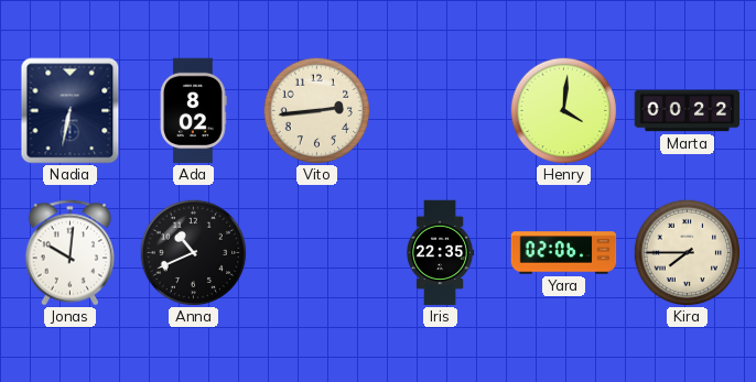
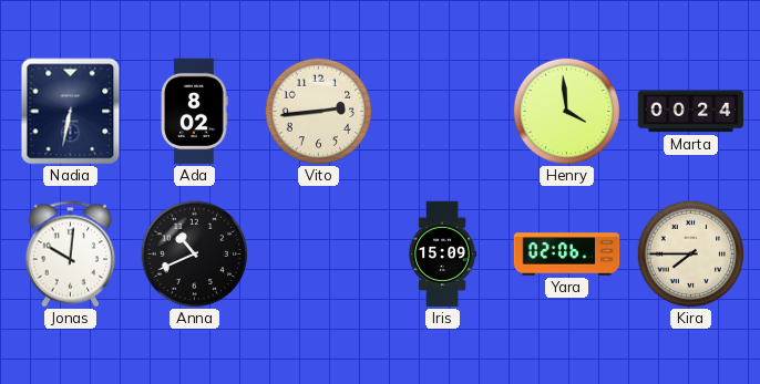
Henry: 4:01 -> 3:59
Marta: 00:22 -> 00:24
Iris: 22:35 -> 15:09
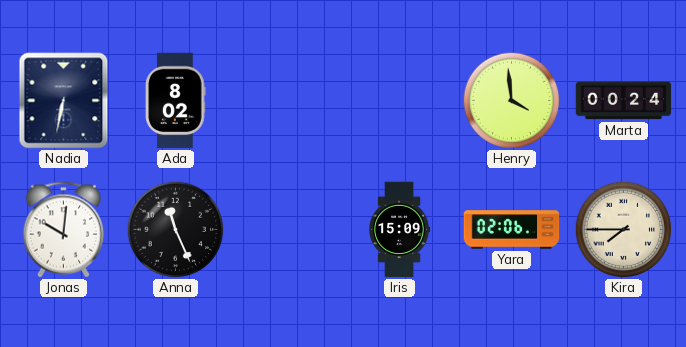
Vito: 2:44 -> none
Anna: 10:41 -> 11:26
